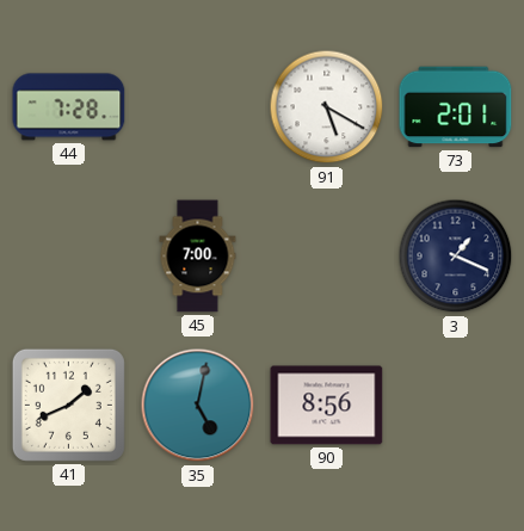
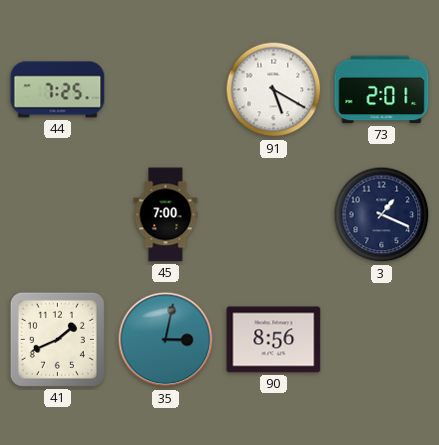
44: 7:28 -> 7:25
35: 5:02 -> 3:02
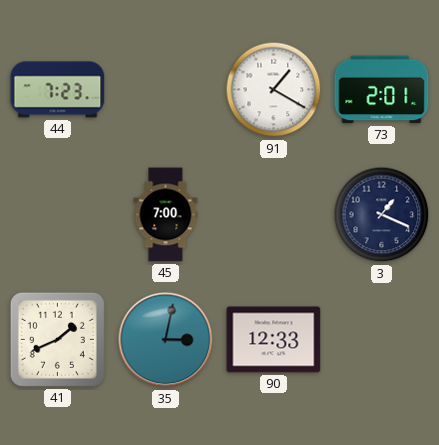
44: 7:25 -> 7:23
91: 5:20 -> 1:20
90: 8:56 -> 12:33
